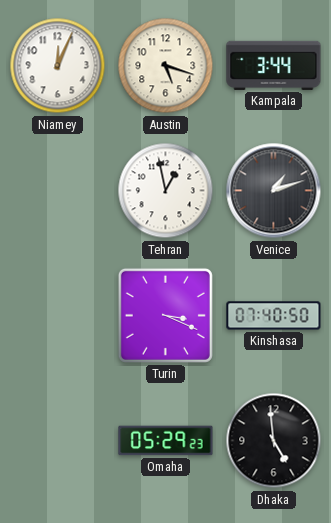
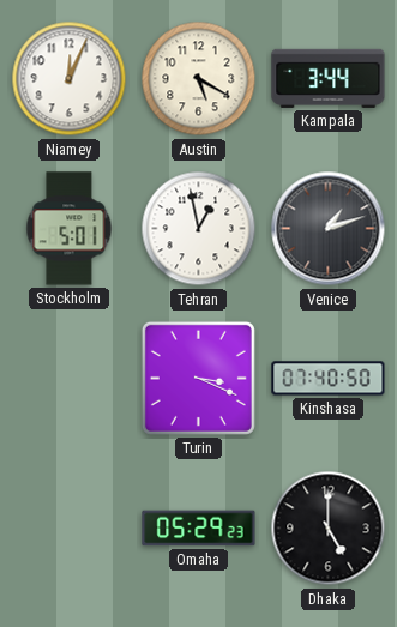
Austin: 5:18 -> 5:20
Stockholm: none -> 5:01
Dhaka: 4:59 -> 5:00
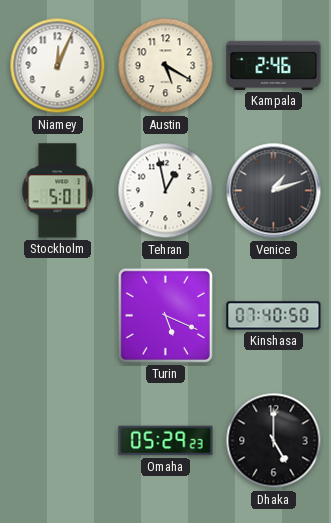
Kampala: 3:44 -> 2:46
Turin: 3:19 -> 5:19
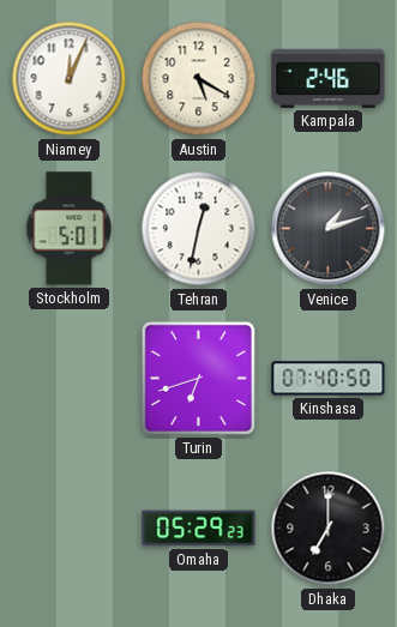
Tehran: 12:58 -> 12:32
Turin: 5:19 -> 6:42
Dhaka: 5:00 -> 7:00
